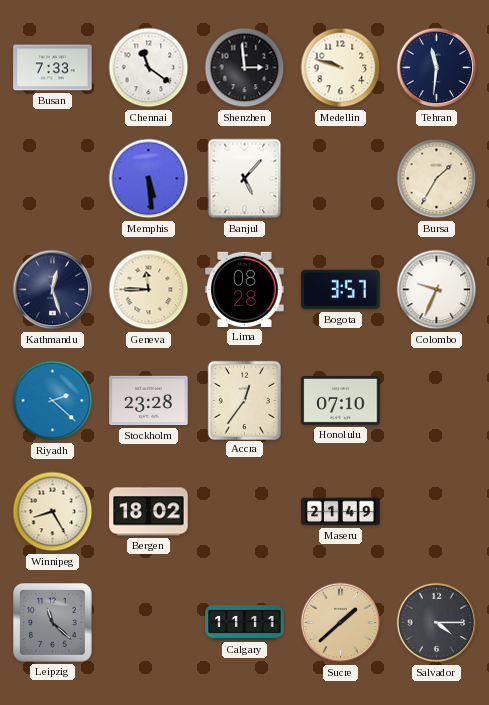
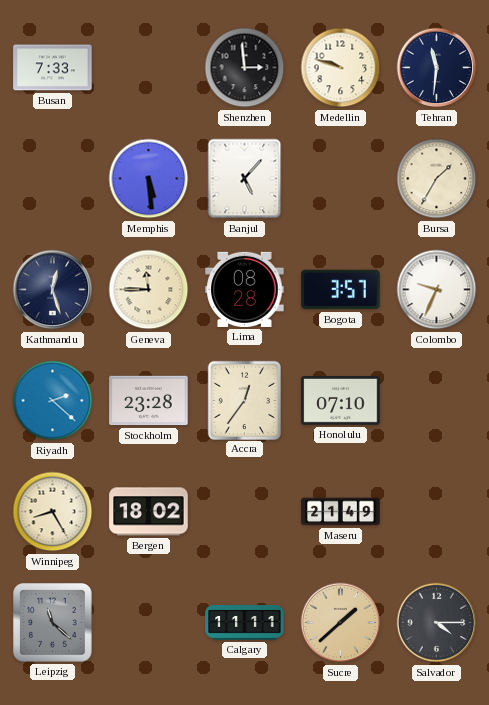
Chennai: 11:21 -> none
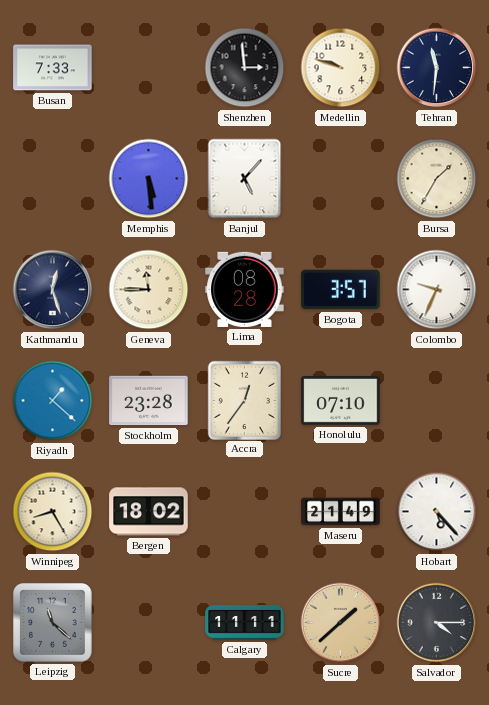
Riyadh: 2:22 -> 1:22
Hobart: none -> 5:23
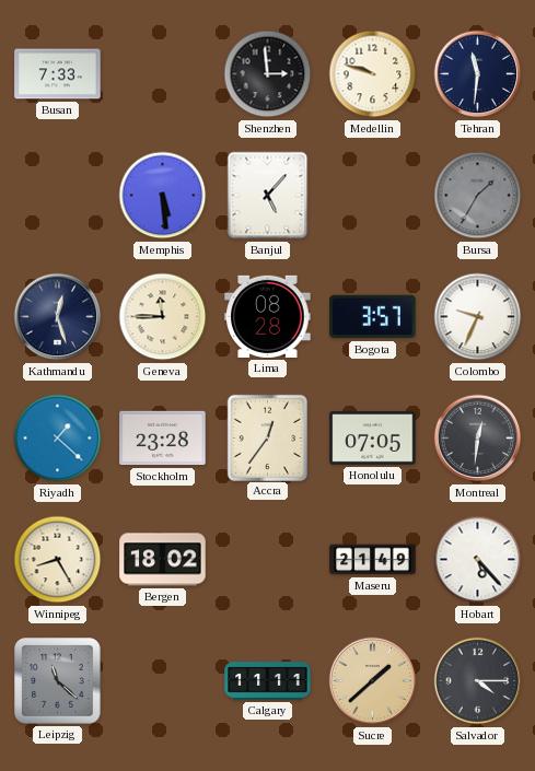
Bursa dial: cream -> grey
Honolulu: 07:10 -> 07:05
Montreal: none -> 12:31
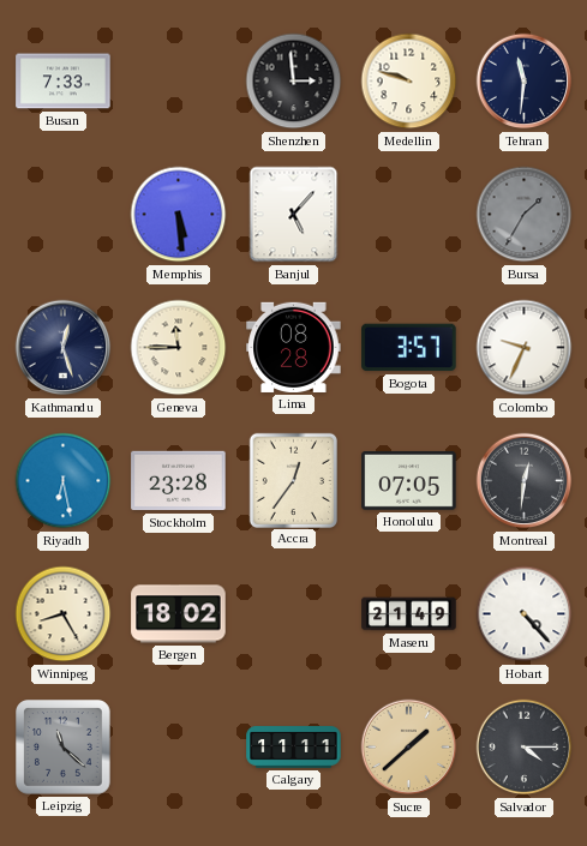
Riyadh: 1:22 -> 6:28
Hobart: 5:23 -> 4:23
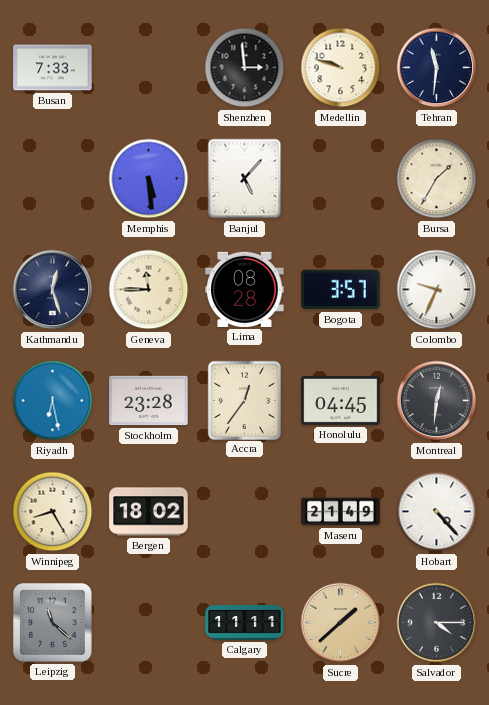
Bursa dial: grey -> cream
Honolulu: 07:05 -> 04:45
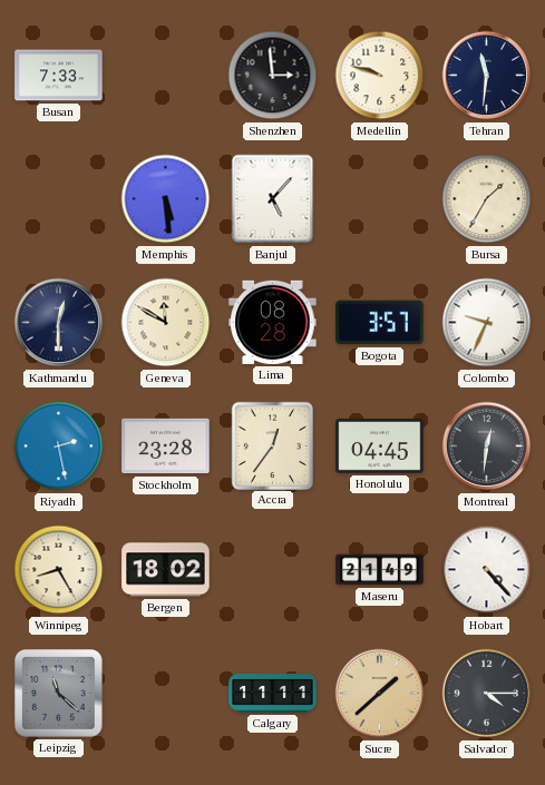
Kathmandu: 12:27 -> 12:30
Geneva: 11:45 -> 11:50
Riyadh: 6:28 -> 2:28
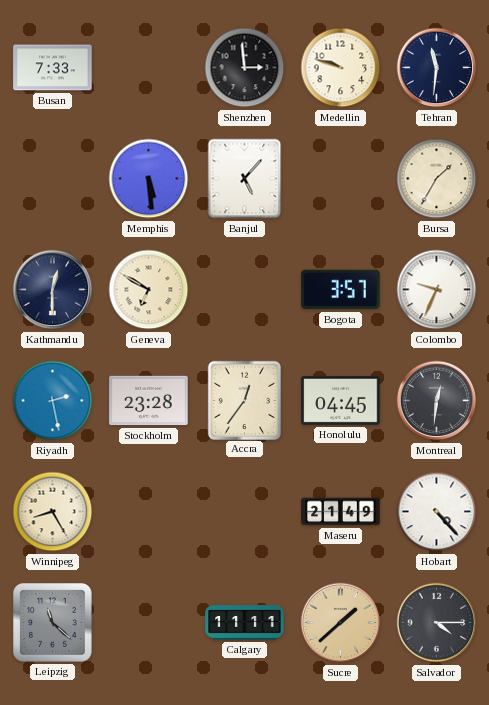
Geneva: 11:50 -> 6:50
Lima: 08:28 -> none
Bergen: 18:02 -> none
